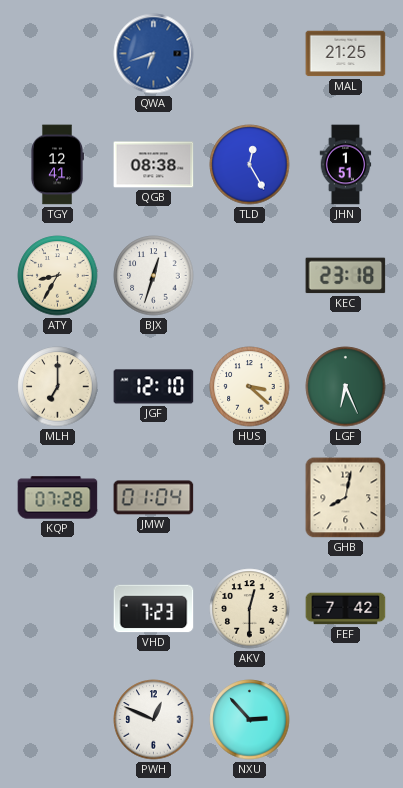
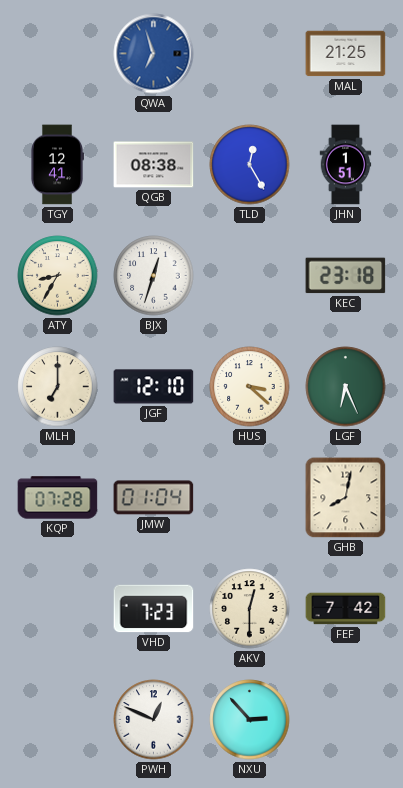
QWA: 6:42 -> 6:57
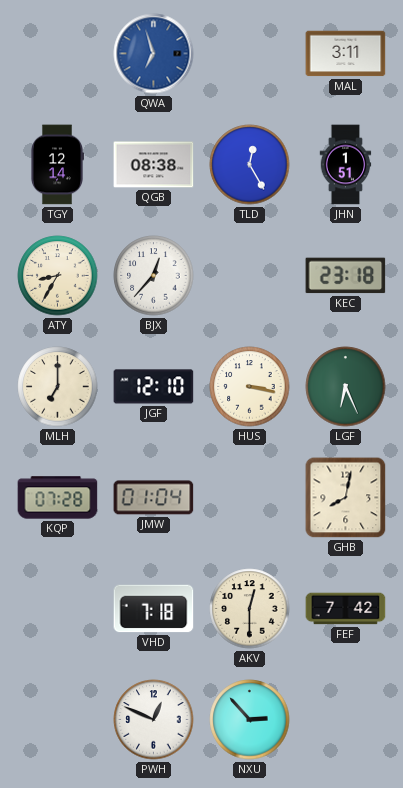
MAL: 21:25 -> 3:11
TGY: 12:41 -> 12:14
BJX: 12:33 -> 12:37
HUS: 3:22 -> 3:17
VHD: 7:23 -> 7:18
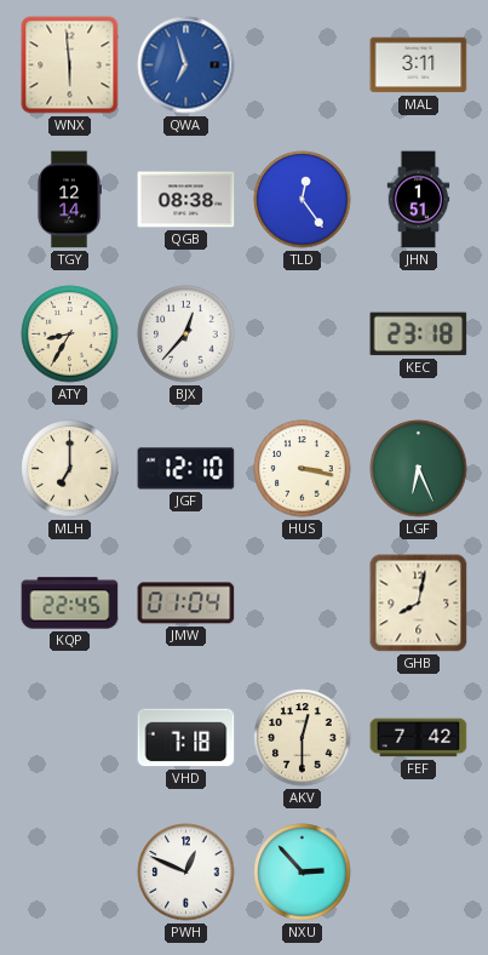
WNX: none -> 5:59
TLD: 12:25 -> 12:24
KQP: 07:28 -> 22:45
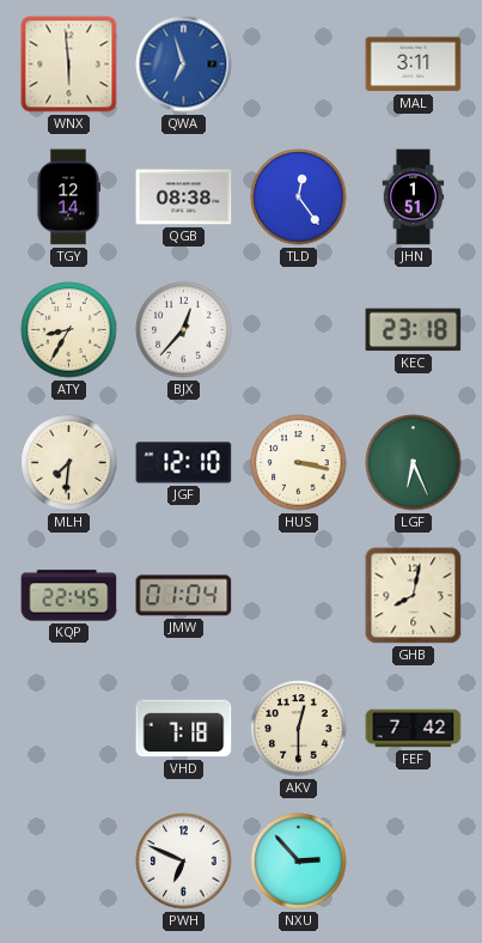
MLH: 7:00 -> 7:31
PWH: 12:49 -> 6:49
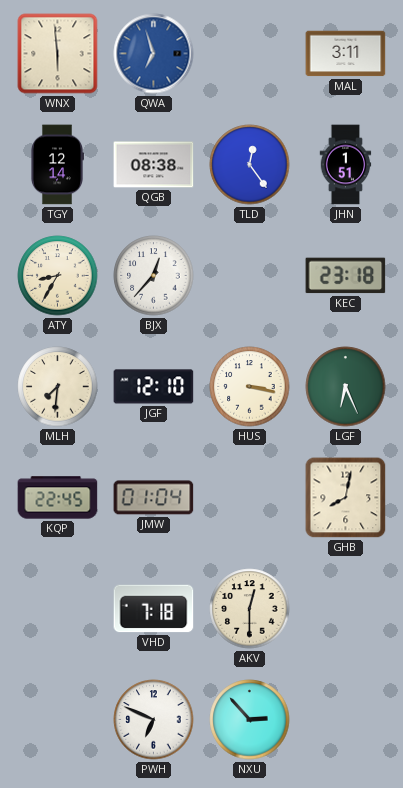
FEF: 7:42 -> none
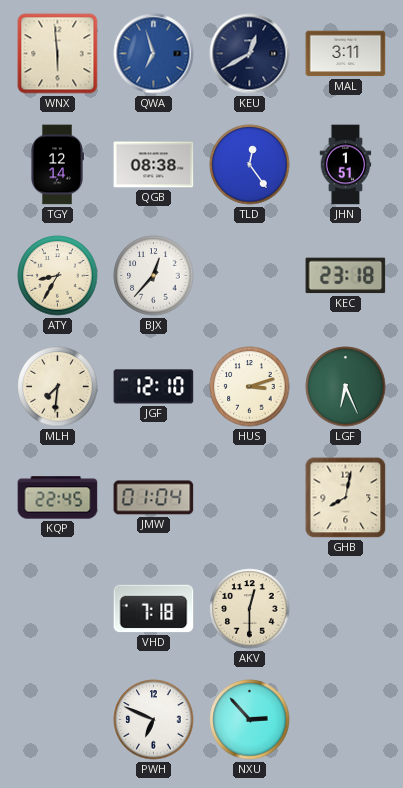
KEU: none -> 12:40
HUS: 3:17 -> 3:12
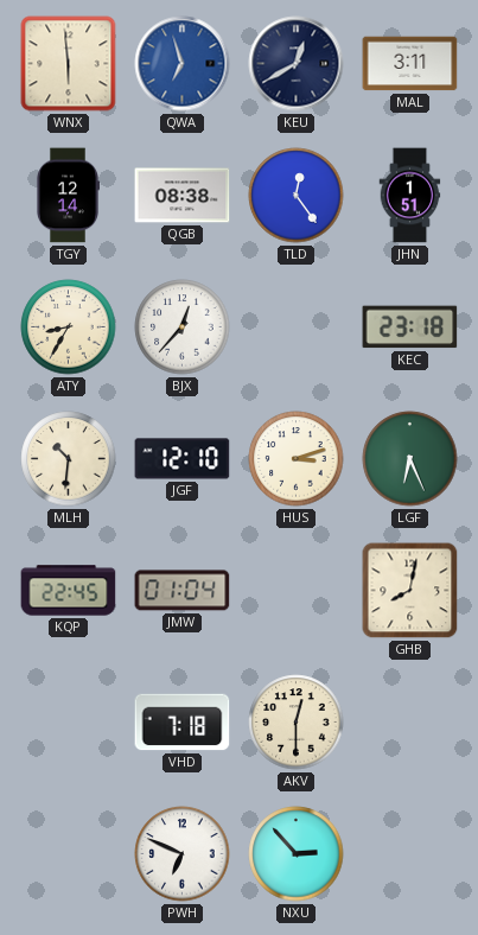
MLH: 7:31 -> 10:31
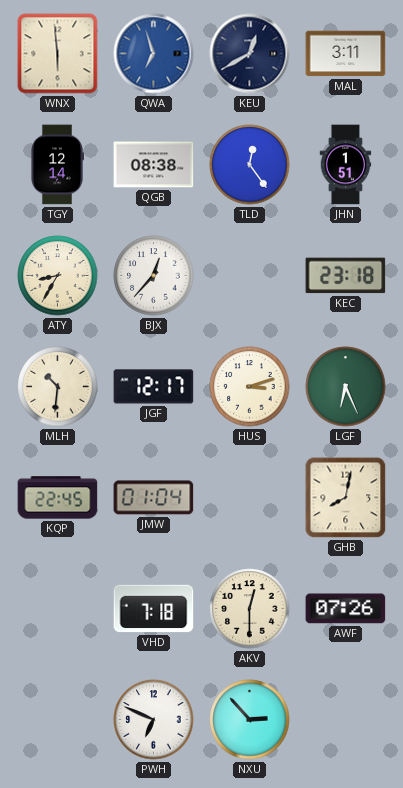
JGF: 12:10 -> 12:17
AWF: none -> 07:26
